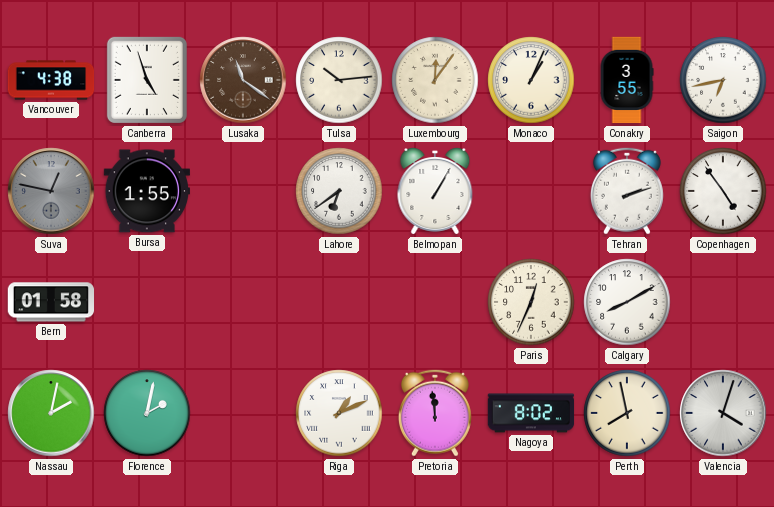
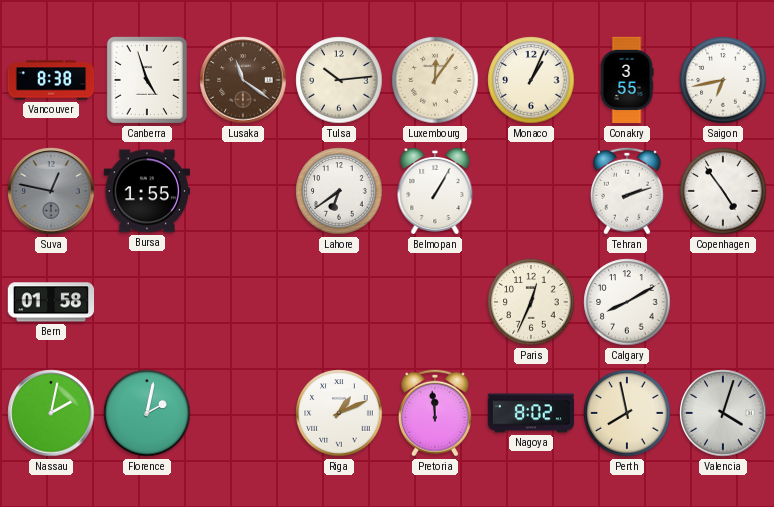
Vancouver: 4:38 -> 8:38
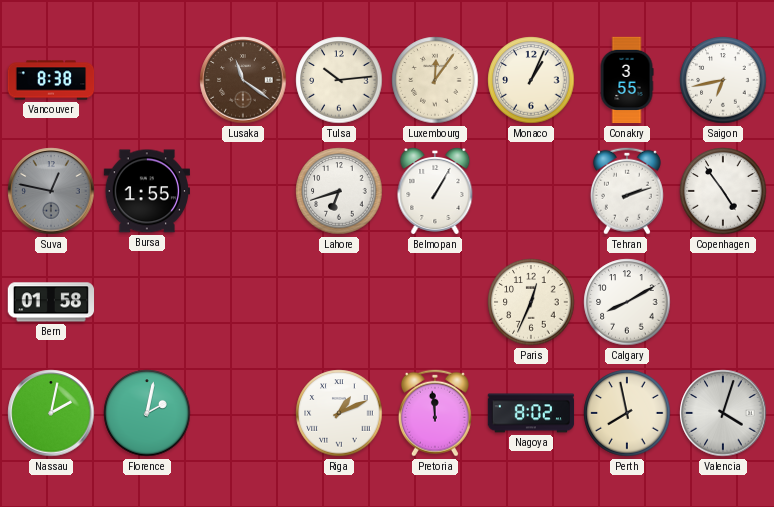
Canberra: 4:57 -> none
Lahore: 6:39 -> 6:42
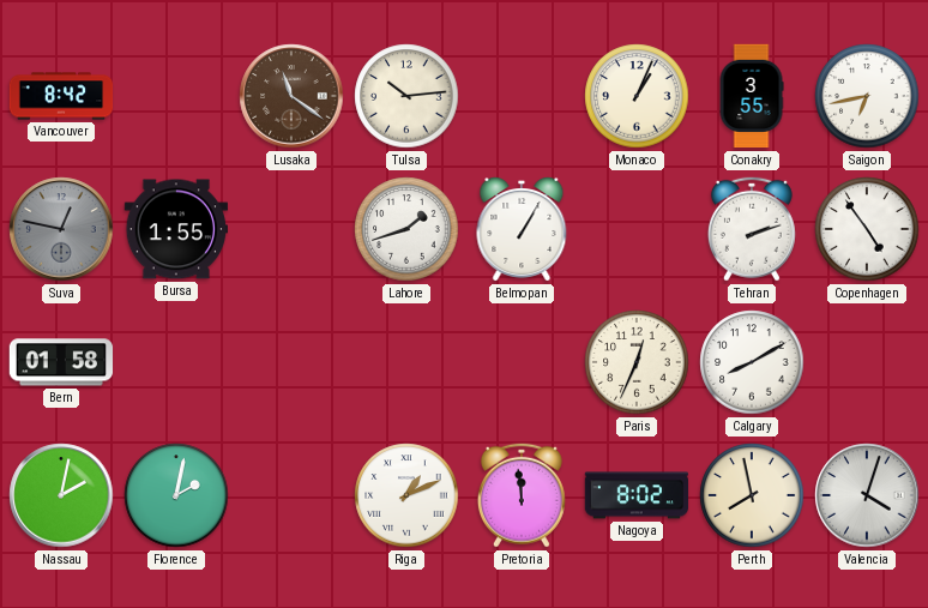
Vancouver: 8:38 -> 8:42
Luxembourg: 12:06 -> none
Lahore: 6:42 -> 1:42
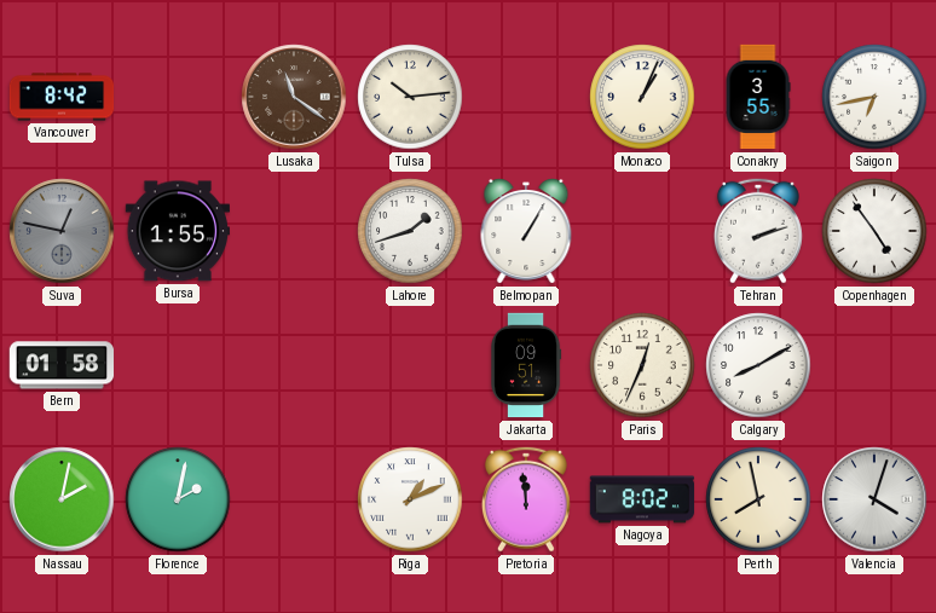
Jakarta: none -> 09:51
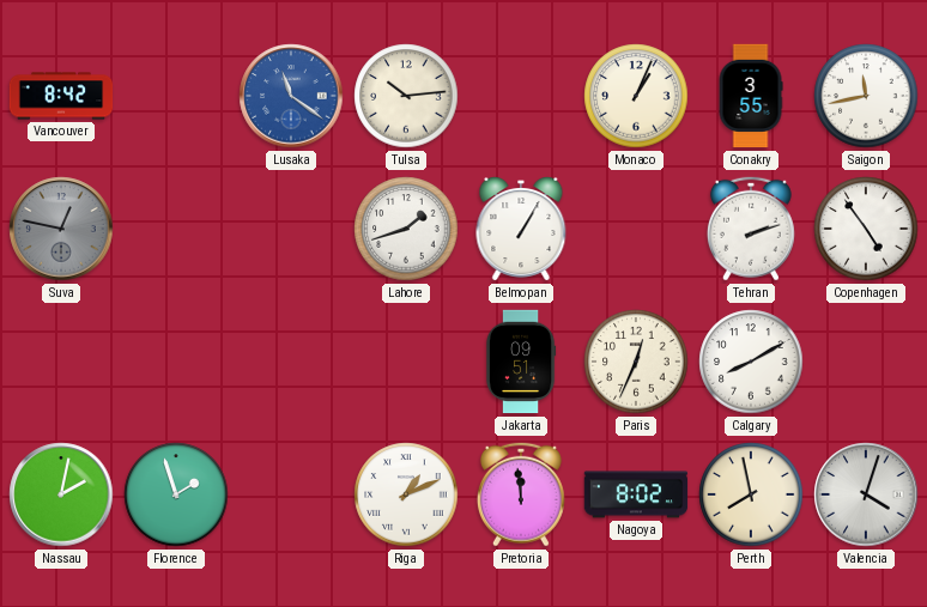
Lusaka dial: brown -> blue
Saigon: 6:43 -> 11:43
Bursa: 1:55 -> none
Bern: 01:58 -> none
Florence: 2:02 -> 1:57
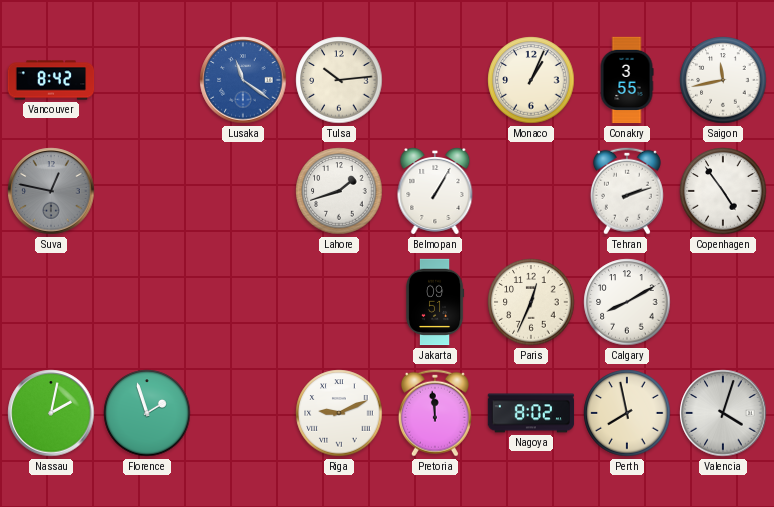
Riga: 1:11 -> 9:11
